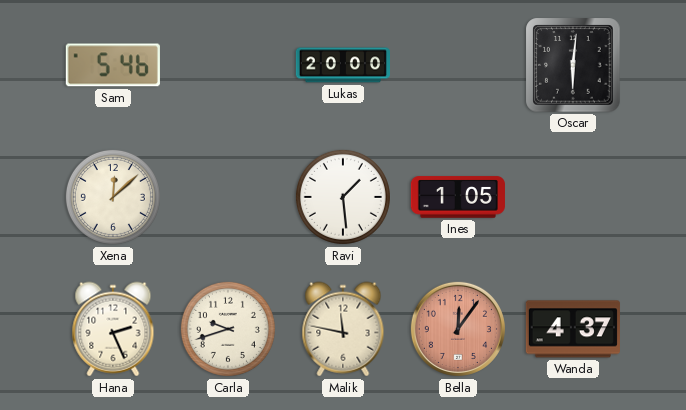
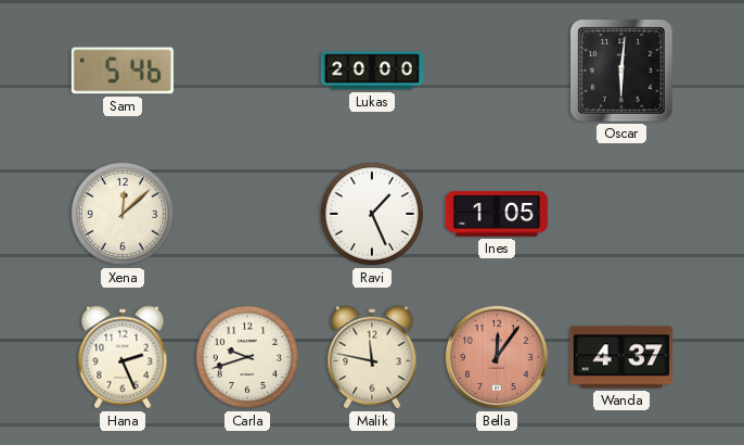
Ravi: 1:29 -> 1:26
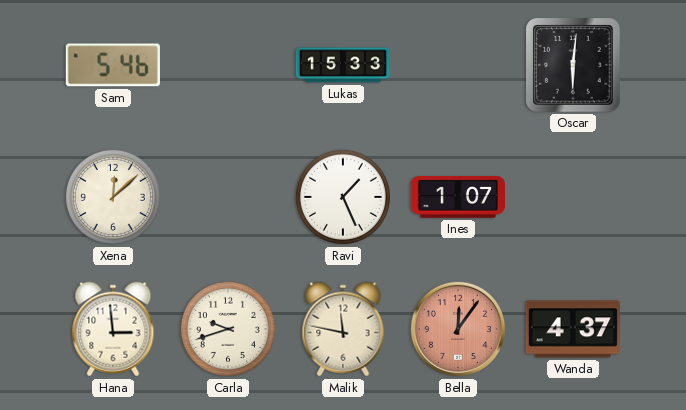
Lukas: 20:00 -> 15:33
Ines: 1:05 -> 1:07
Hana: 2:26 -> 2:59
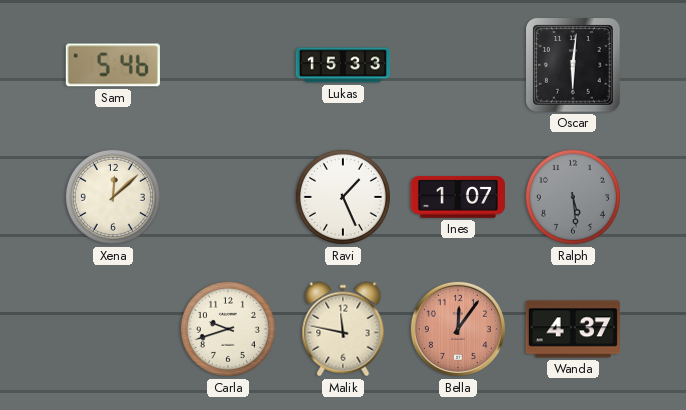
Ralph: none -> 5:29
Hana: 2:59 -> none
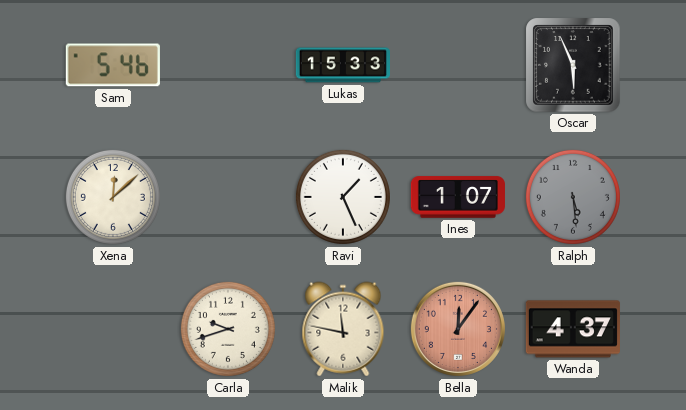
Oscar: 6:01 -> 5:56
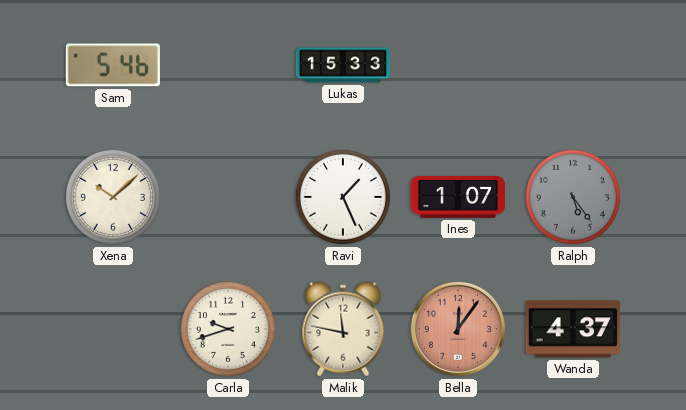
Oscar: 5:56 -> none
Xena: 12:08 -> 10:08
Ralph: 5:29 -> 5:24
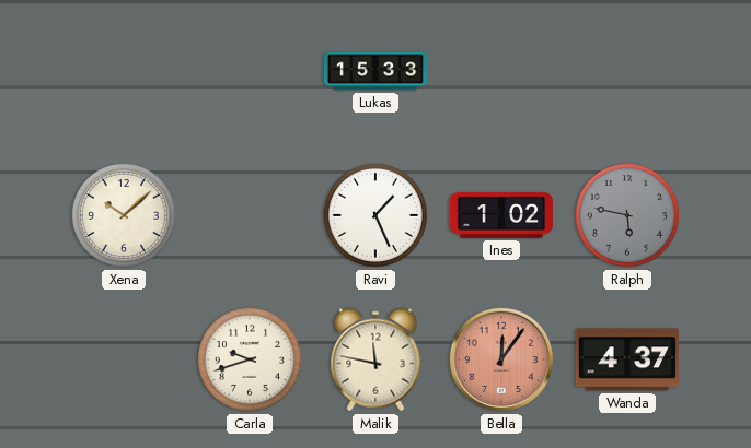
Sam: 5:46 -> none
Ines: 1:07 -> 1:02
Ralph: 5:24 -> 5:47
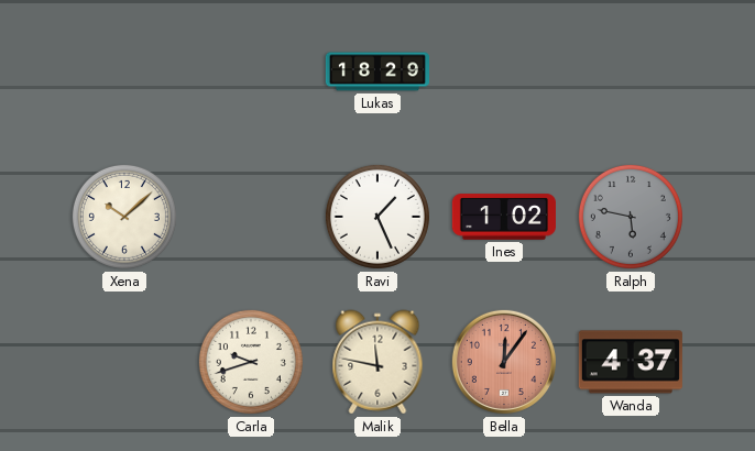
Lukas: 15:33 -> 18:29
